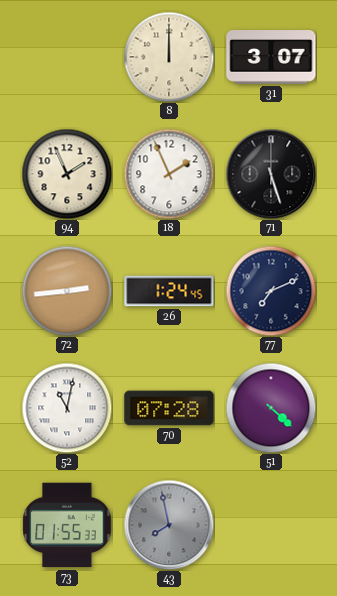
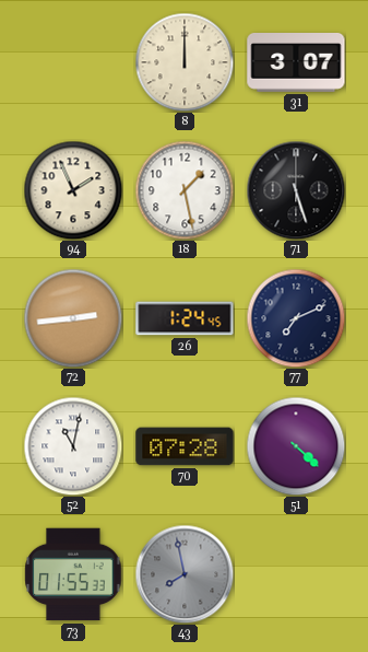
18: 1:56 -> 1:28
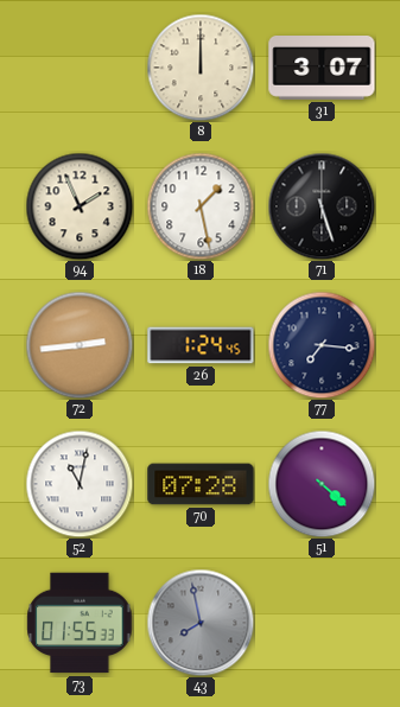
77: 7:11 -> 7:16
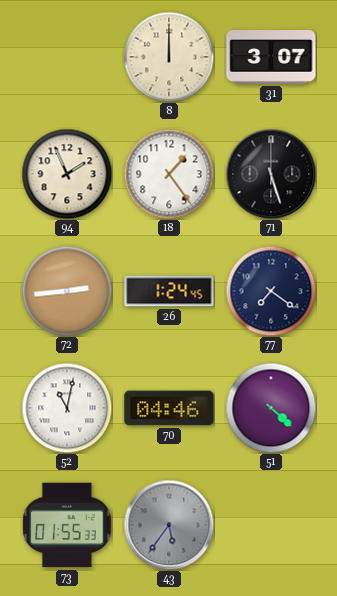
18: 1:28 -> 1:24
77: 7:16 -> 7:21
70: 07:28 -> 04:46
43: 7:58 -> 5:36
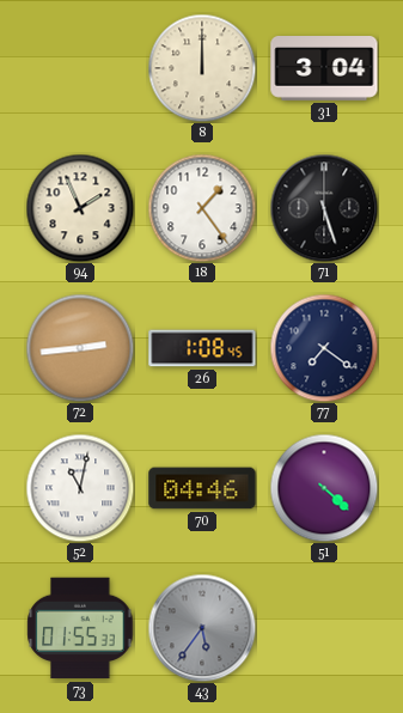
31: 3:07 -> 3:04
26: 1:24 -> 1:08
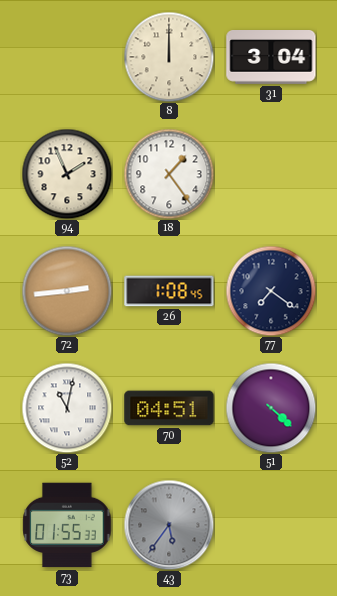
71: 5:27 -> none
70: 04:46 -> 04:51
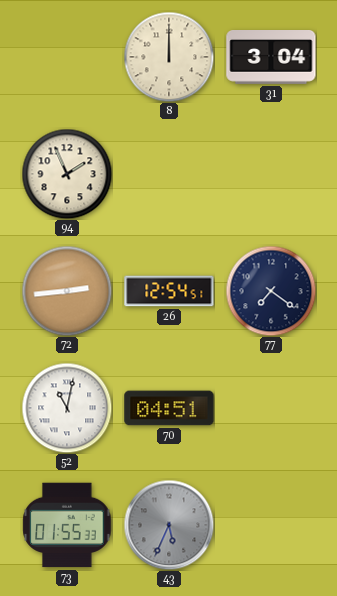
18: 1:24 -> none
26: 1:08 -> 12:54
51: 4:22 -> none
43: 5:36 -> 5:34
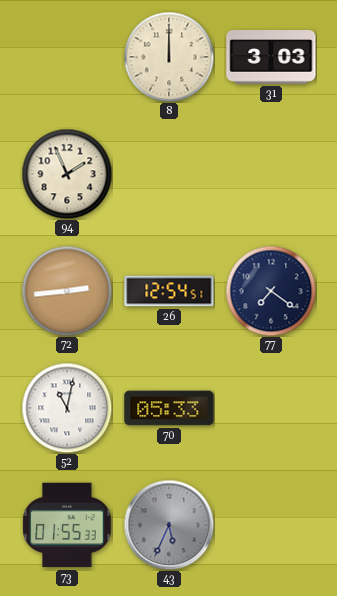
31: 3:04 -> 3:03
70: 04:51 -> 05:33
